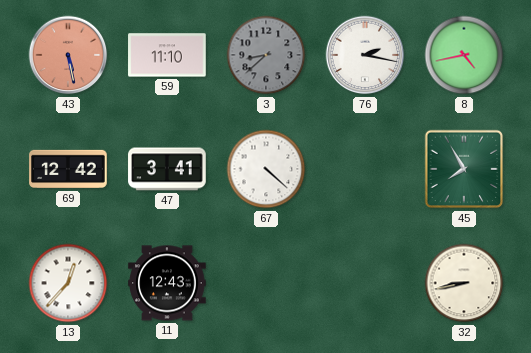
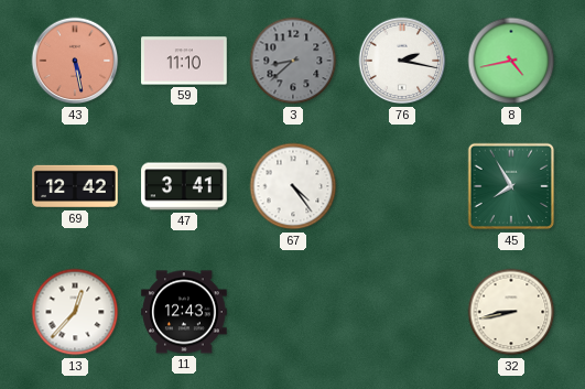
67: 4:22 -> 4:24
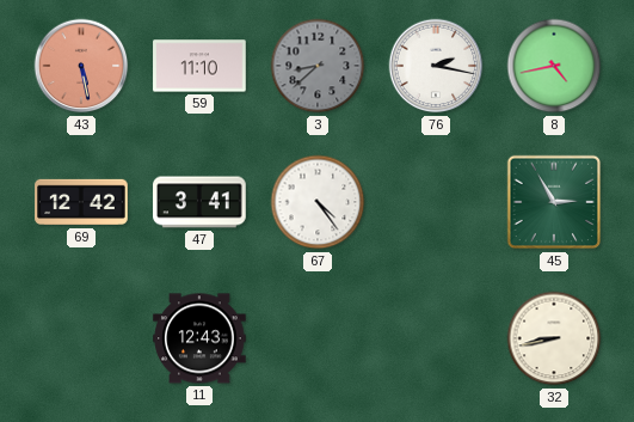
45: 7:55 -> 2:55
13: 12:37 -> none
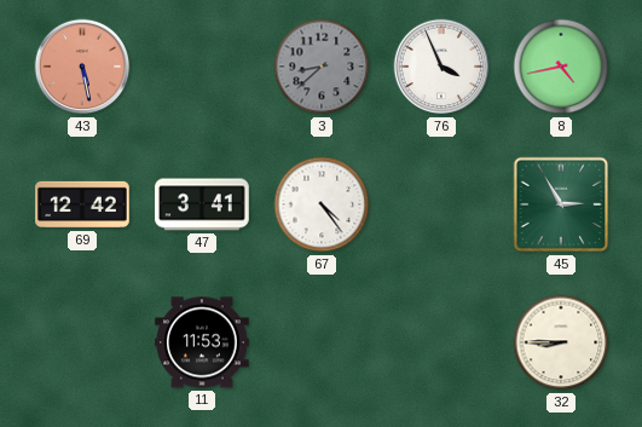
59: 11:10 -> none
76: 2:17 -> 3:56
11: 12:43 -> 11:53
32: 8:43 -> 8:45
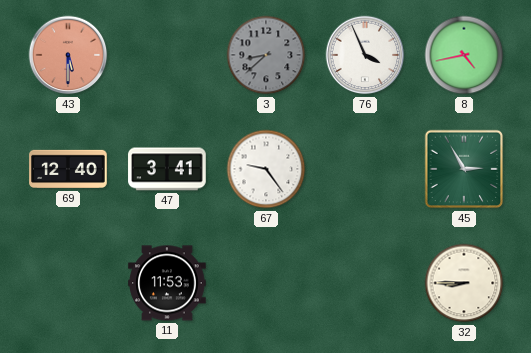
43: 5:28 -> 5:30
69: 12:42 -> 12:40
67: 4:24 -> 9:24
